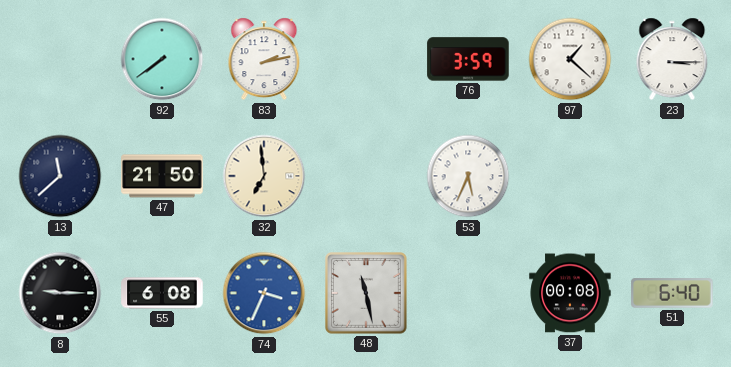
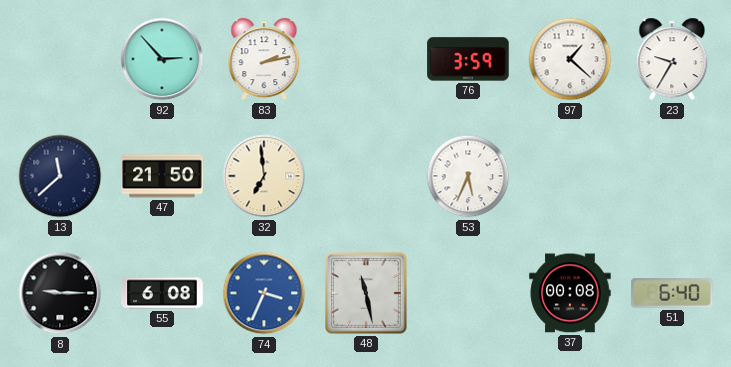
92: 7:39 -> 2:53
23: 3:15 -> 9:35
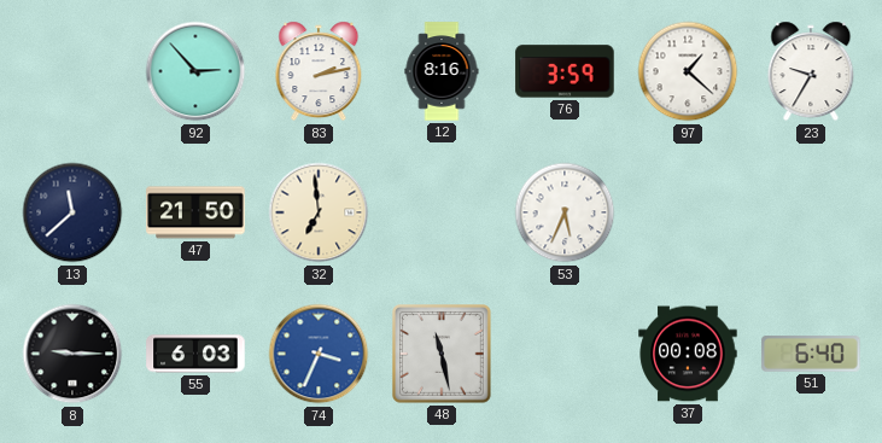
12: none -> 8:16
55: 6:08 -> 6:03
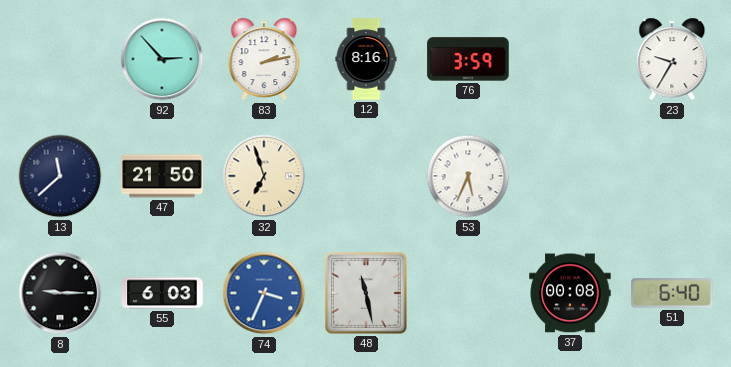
97: 1:22 -> none
32: 6:59 -> 6:57
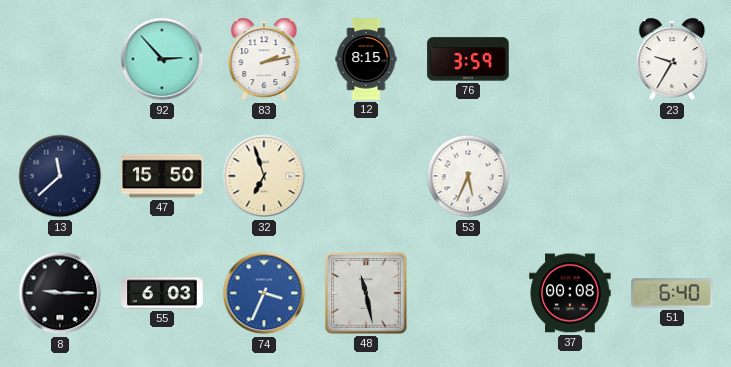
12: 8:16 -> 8:15
47: 21:50 -> 15:50
